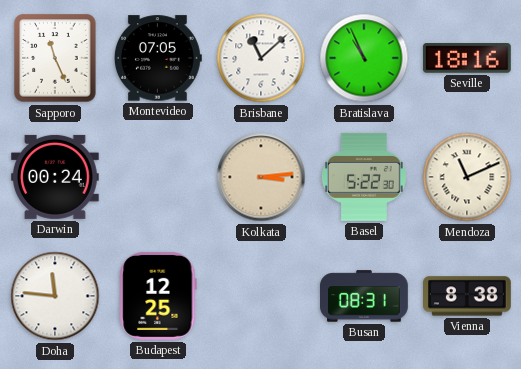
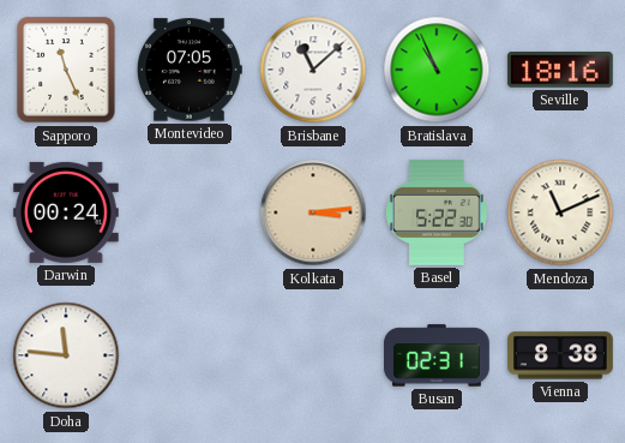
Budapest: 12:25 -> none
Busan: 08:31 -> 02:31
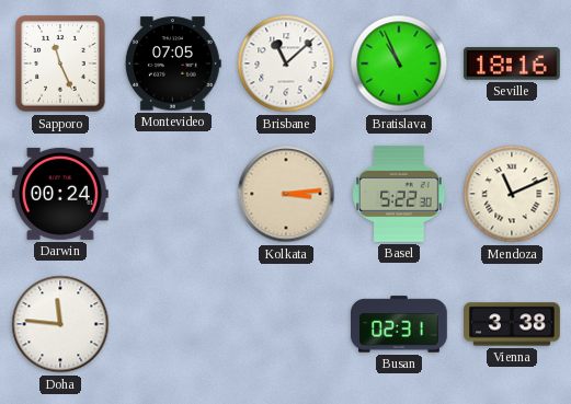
Vienna: 8:38 -> 3:38
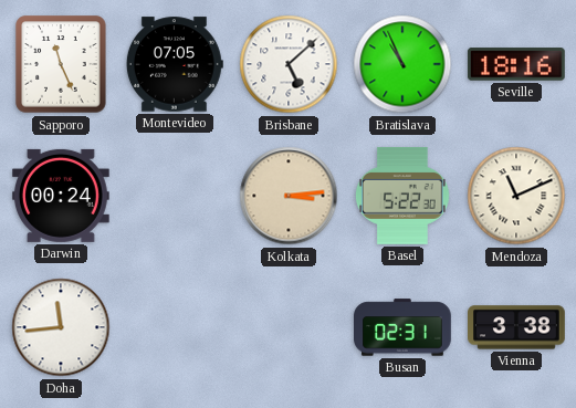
Brisbane: 11:08 -> 5:08
Doha: 11:46 -> 11:44
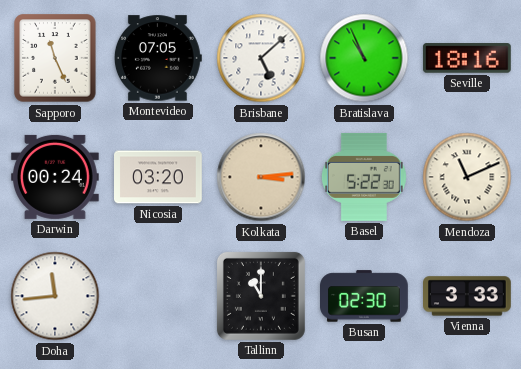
Nicosia: none -> 03:20
Tallinn: none -> 11:00
Busan: 02:31 -> 02:30
Vienna: 3:38 -> 3:33
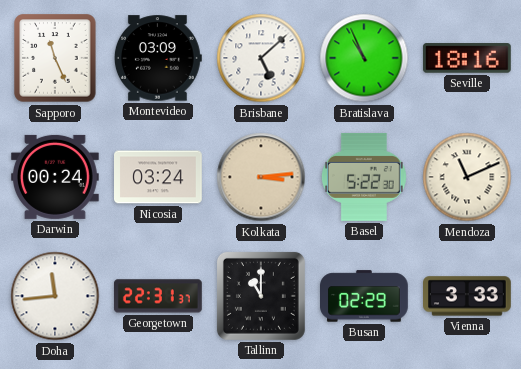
Montevideo: 07:05 -> 03:09
Nicosia: 03:20 -> 03:24
Georgetown: none -> 22:31
Busan: 02:30 -> 02:29
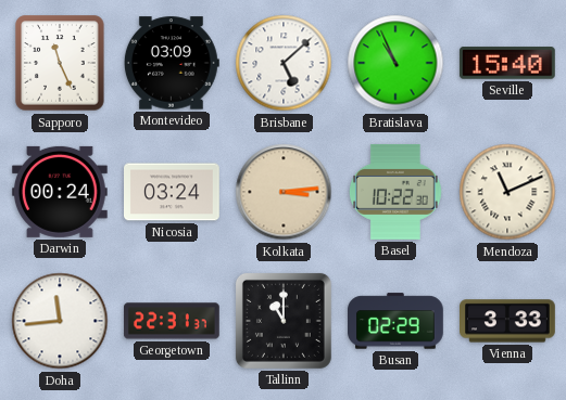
Seville: 18:16 -> 15:40
Basel: 5:22 -> 10:22
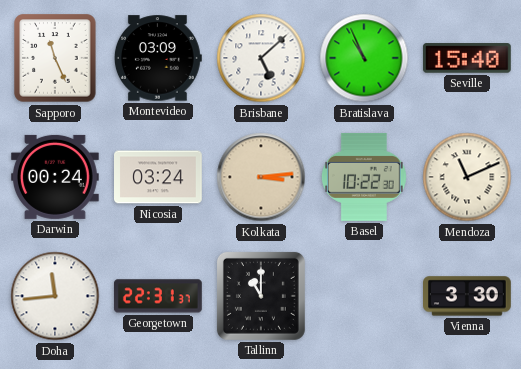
Busan: 02:29 -> none
Vienna: 3:33 -> 3:30
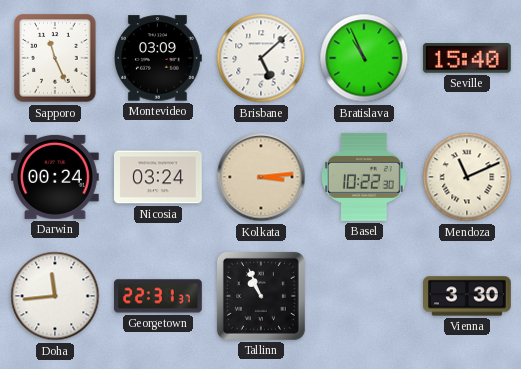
Tallinn: 11:00 -> 10:56
